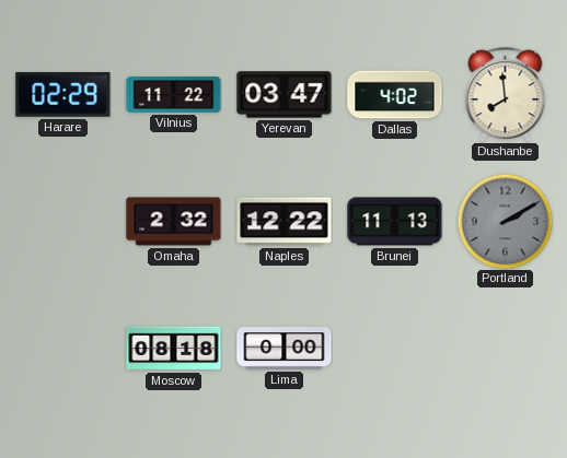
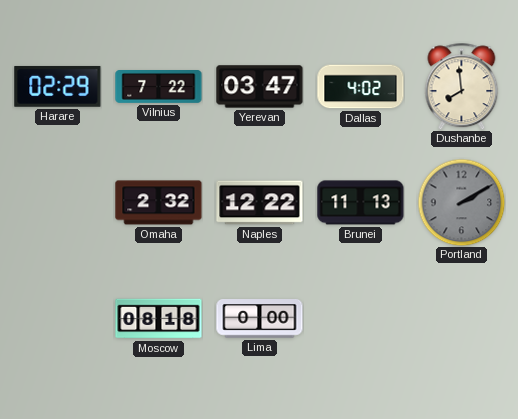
Vilnius: 11:22 -> 7:22
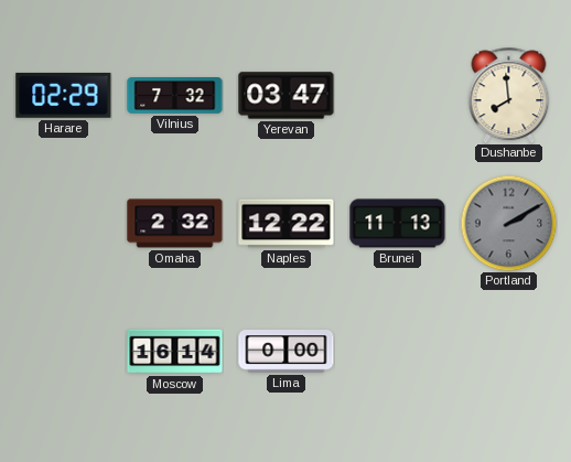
Vilnius: 7:22 -> 7:32
Dallas: 4:02 -> none
Moscow: 08:18 -> 16:14
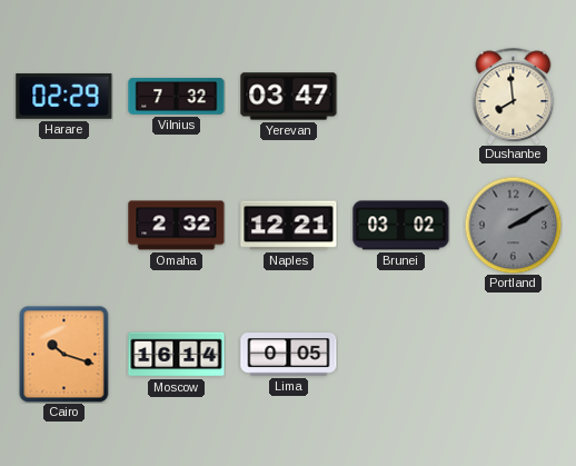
Naples: 12:22 -> 12:21
Brunei: 11:13 -> 03:02
Cairo: none -> 10:18
Lima: 0:00 -> 0:05
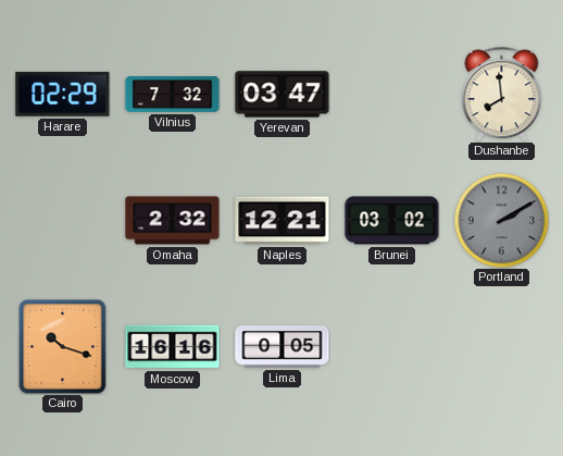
Moscow: 16:14 -> 16:16
